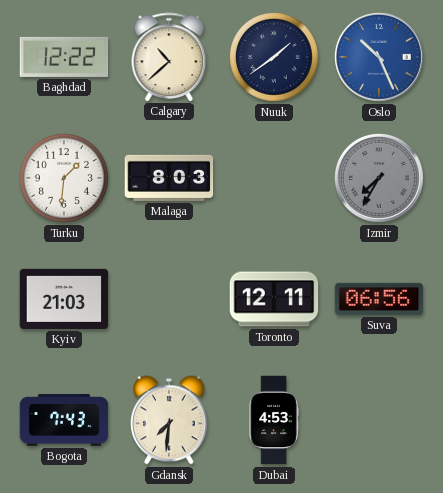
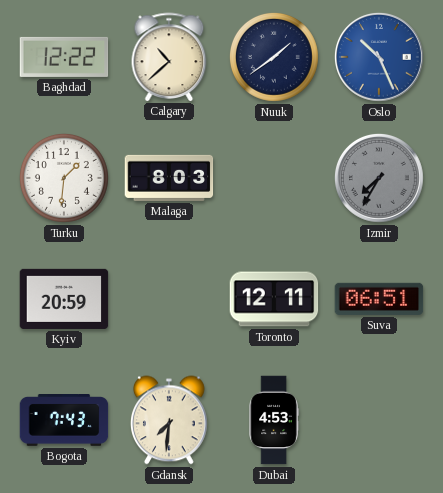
Kyiv: 21:03 -> 20:59
Suva: 06:56 -> 06:51
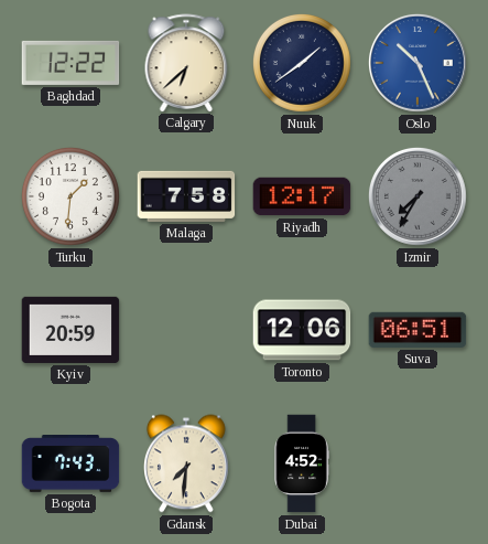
Calgary: 10:38 -> 6:38
Malaga: 8:03 -> 7:58
Riyadh: none -> 12:17
Toronto: 12:11 -> 12:06
Dubai: 4:53 -> 4:52
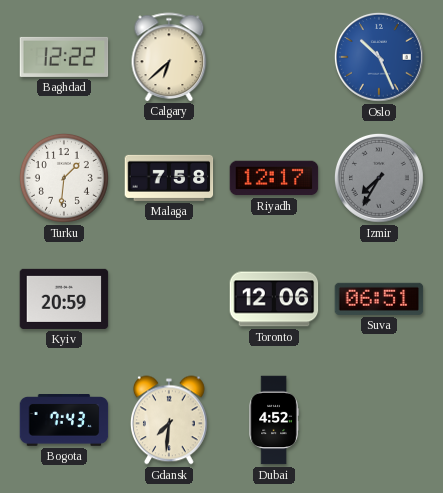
Nuuk: 1:39 -> none
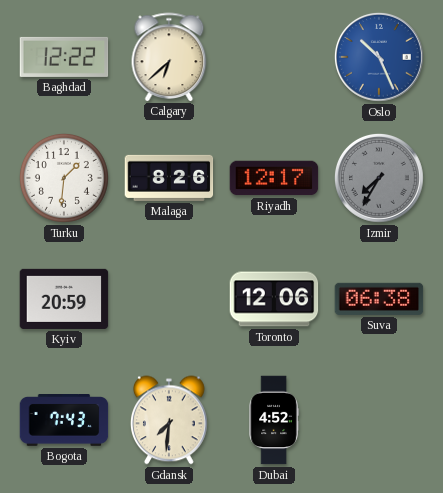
Malaga: 7:58 -> 8:26
Suva: 06:51 -> 06:38
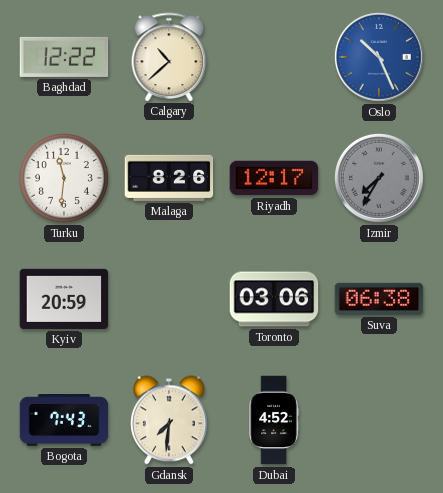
Calgary: 6:38 -> 10:38
Turku: 1:31 -> 11:31
Toronto: 12:06 -> 03:06
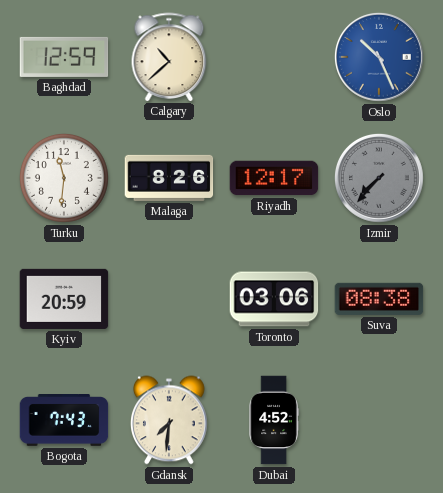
Baghdad: 12:22 -> 12:59
Izmir: 7:35 -> 7:37
Suva: 06:38 -> 08:38
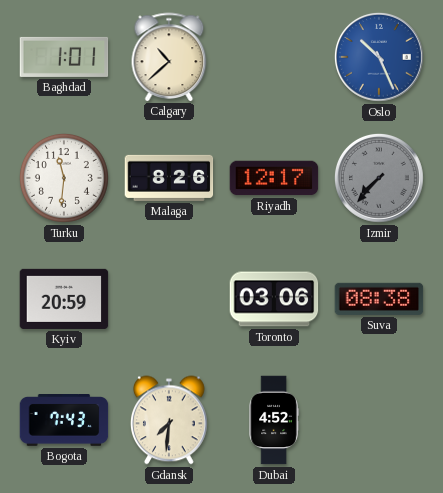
Baghdad: 12:59 -> 1:01
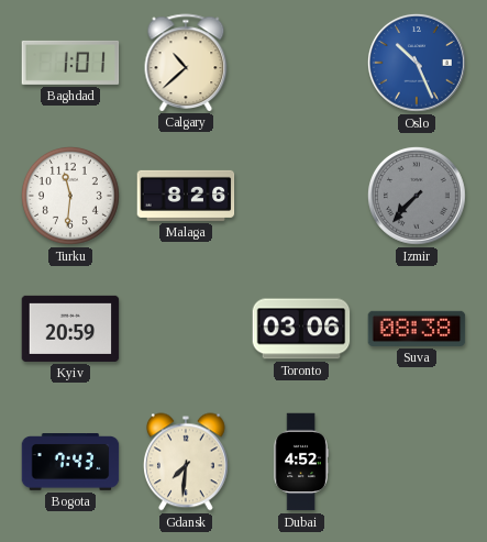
Riyadh: 12:17 -> none
